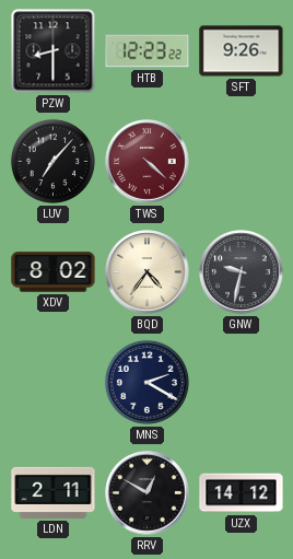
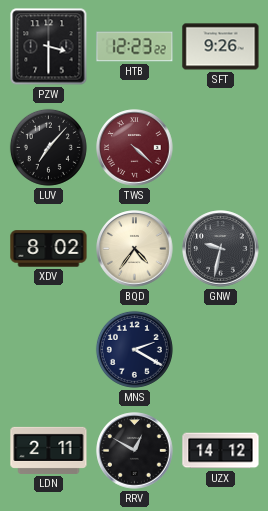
PZW: 8:30 -> 3:30
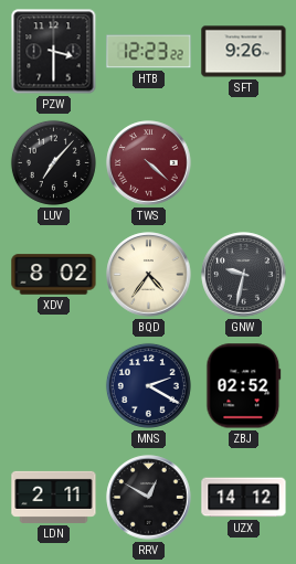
ZBJ: none -> 02:52
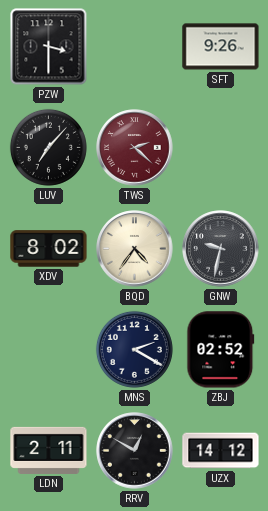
HTB: 12:23 -> none
TWS: 4:22 -> 2:22
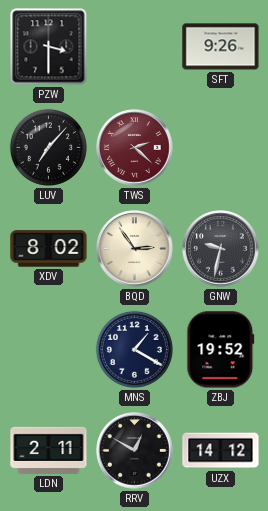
BQD: 4:36 -> 2:54
MNS: 2:20 -> 1:20
ZBJ: 02:52 -> 19:52
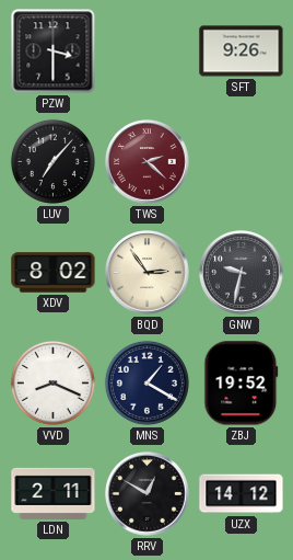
VVD: none -> 8:19
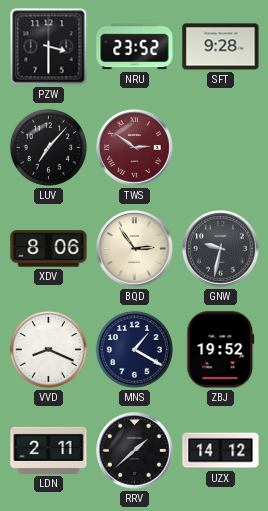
NRU: none -> 23:52
SFT: 9:26 -> 9:28
TWS: 2:22 -> 2:51
XDV: 8:02 -> 8:06
RRV: 12:50 -> 1:38
